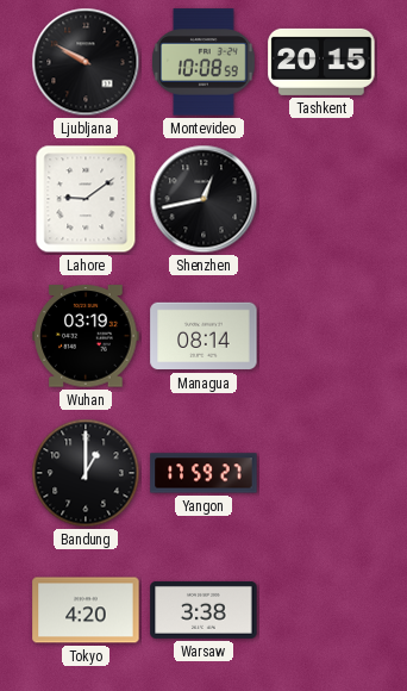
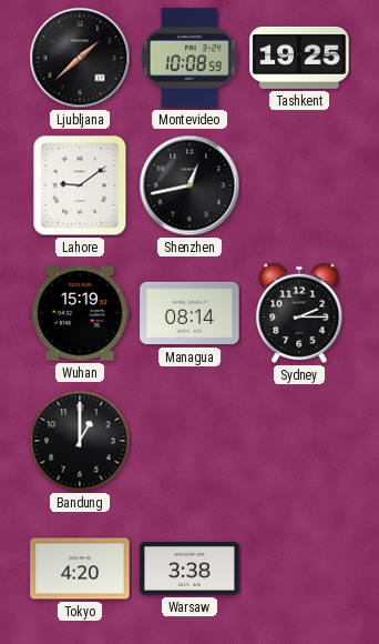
Ljubljana: 9:50 -> 1:38
Tashkent: 20:15 -> 19:25
Wuhan: 03:19 -> 15:19
Sydney: none -> 2:15
Yangon: 17:59 -> none
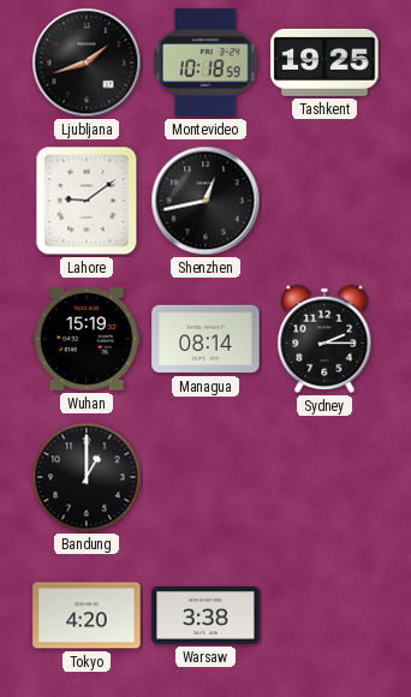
Ljubljana: 1:38 -> 1:42
Montevideo: 10:08 -> 10:18
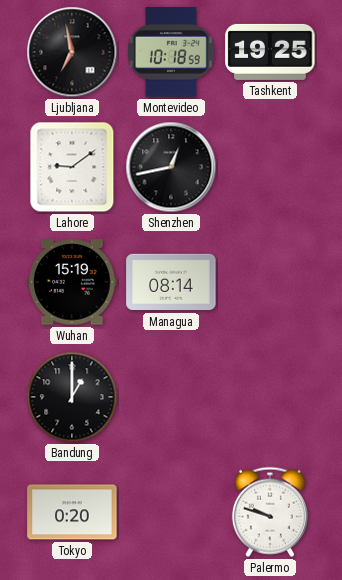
Ljubljana: 1:42 -> 6:58
Sydney: 2:15 -> none
Tokyo: 4:20 -> 0:20
Warsaw: 3:38 -> none
Palermo: none -> 9:48
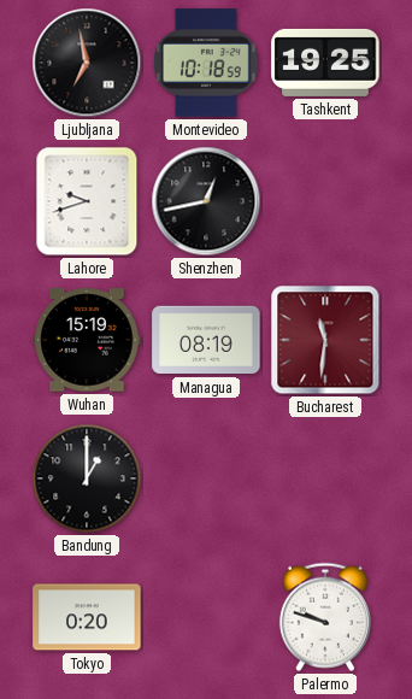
Lahore: 9:09 -> 9:42
Managua: 08:14 -> 08:19
Bucharest: none -> 11:31
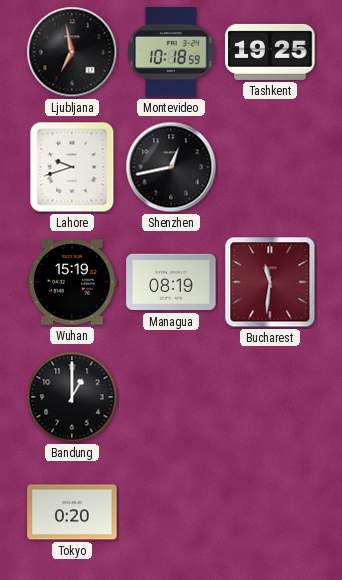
Palermo: 9:48 -> none
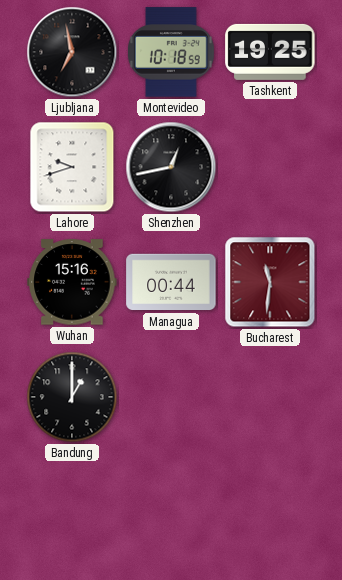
Wuhan: 15:19 -> 15:16
Managua: 08:19 -> 00:44
Tokyo: 0:20 -> none
